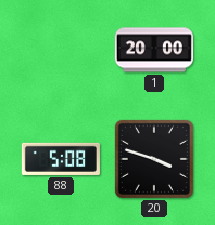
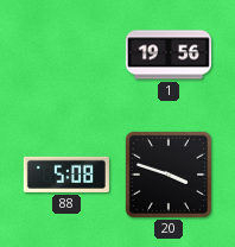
1: 20:00 -> 19:56
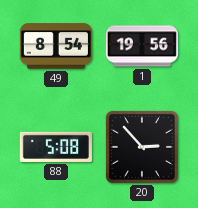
49: none -> 8:54
20: 3:48 -> 2:53
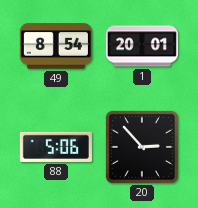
1: 19:56 -> 20:01
88: 5:08 -> 5:06
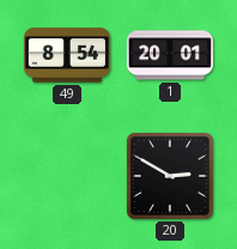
88: 5:06 -> none
20: 2:53 -> 2:50
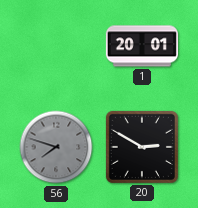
49: 8:54 -> none
56: none -> 7:48
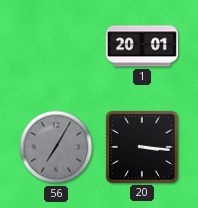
56: 7:48 -> 7:05
20: 2:50 -> 3:16
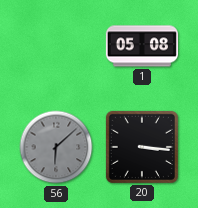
1: 20:01 -> 05:08
56: 7:05 -> 6:08
